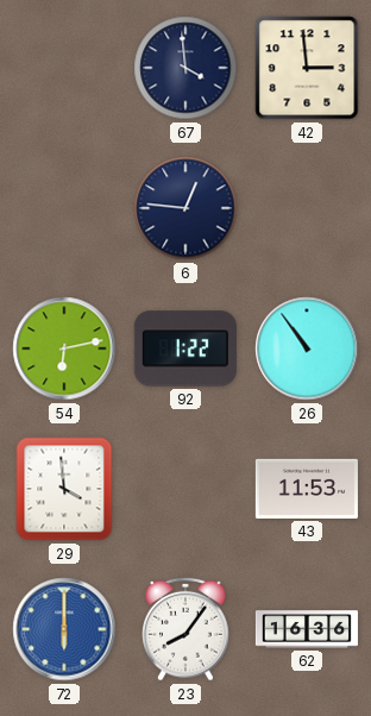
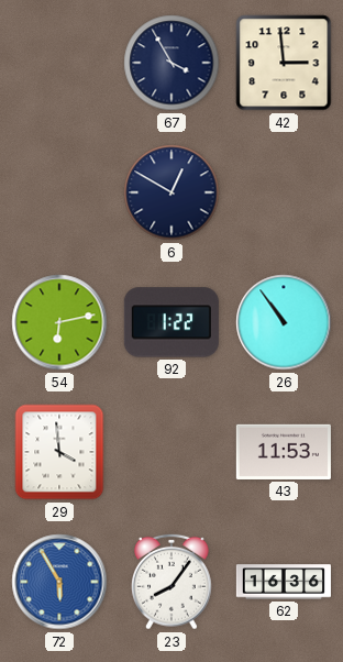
67: 3:59 -> 3:55
6: 12:46 -> 12:50
72: 6:00 -> 5:55
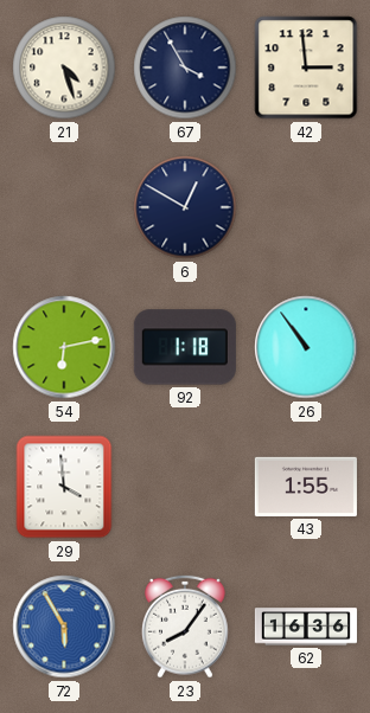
21: none -> 4:27
92: 1:22 -> 1:18
43: 11:53 -> 1:55
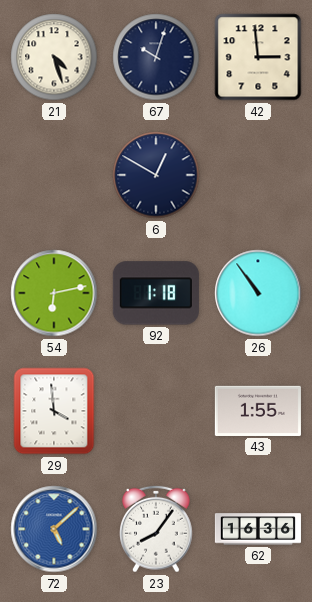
67: 3:55 -> 10:03
72: 5:55 -> 5:08
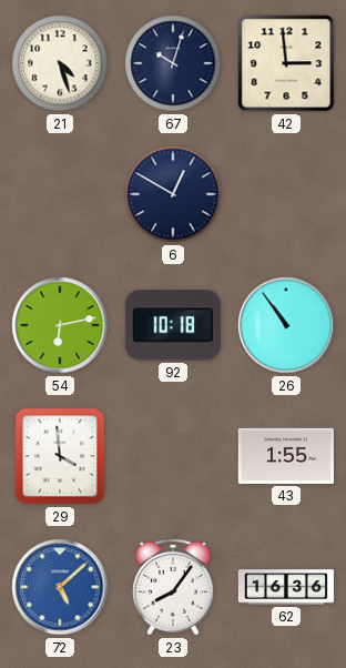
92: 1:18 -> 10:18
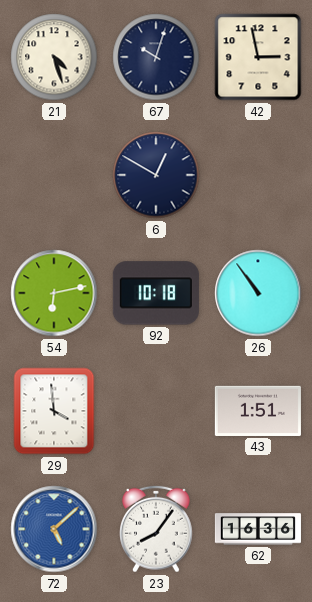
42: 2:59 -> 2:58
43: 1:55 -> 1:51
